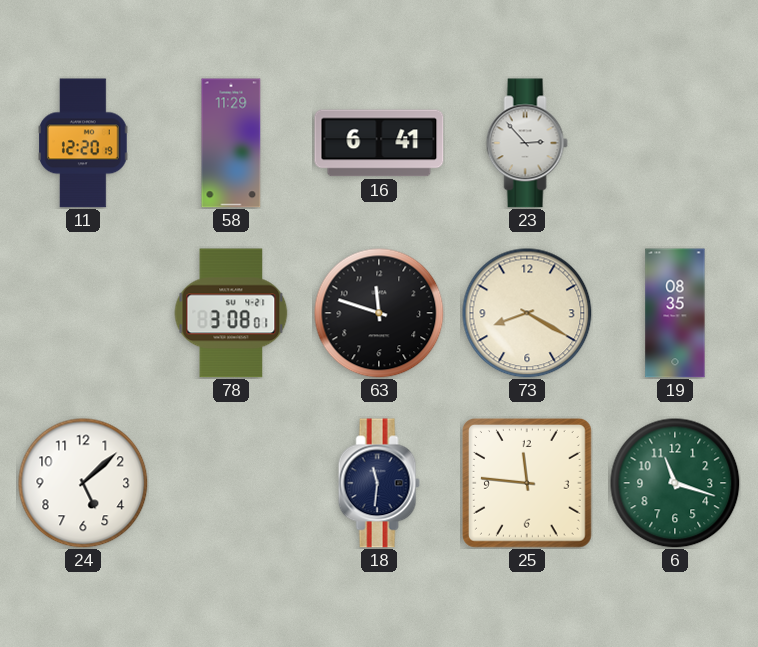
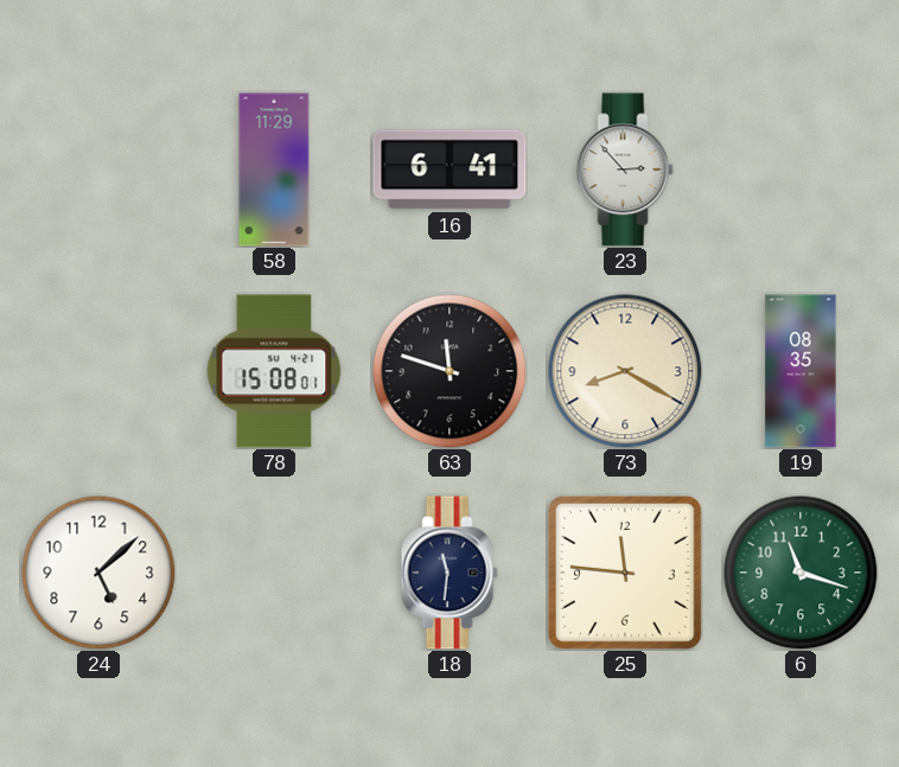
11: 12:20 -> none
78: 3:08 -> 15:08
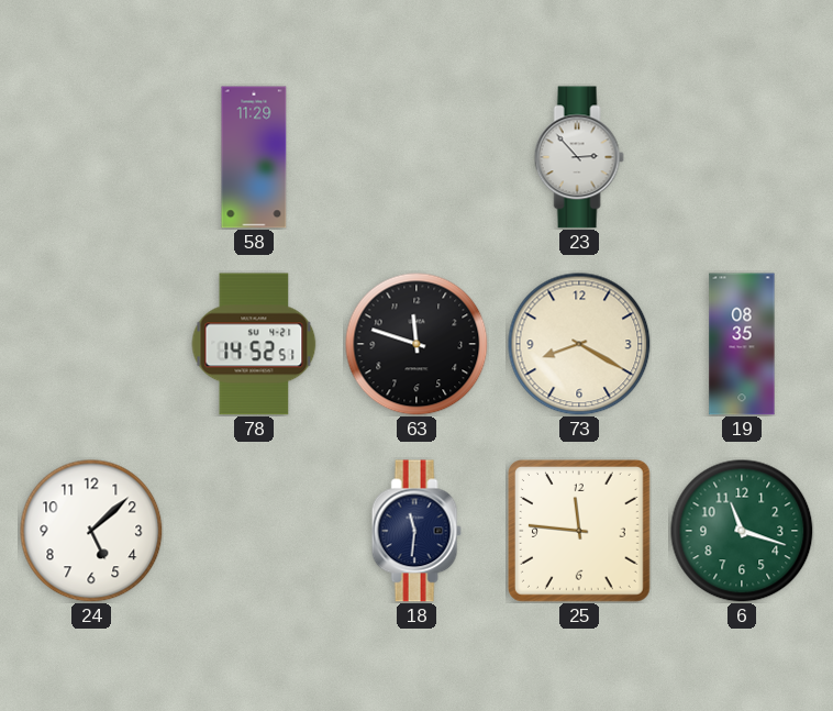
16: 6:41 -> none
78: 15:08 -> 14:52
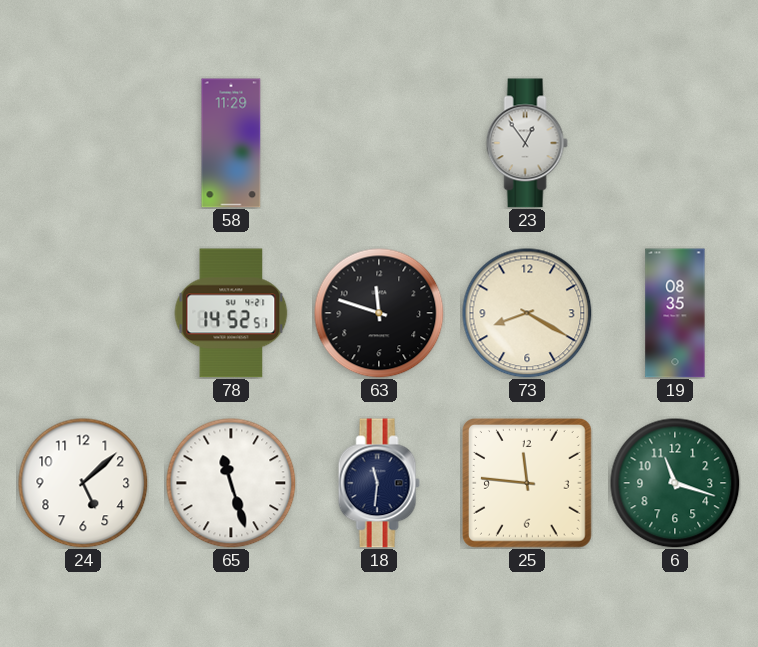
23: 2:53 -> 12:54
65: none -> 11:27
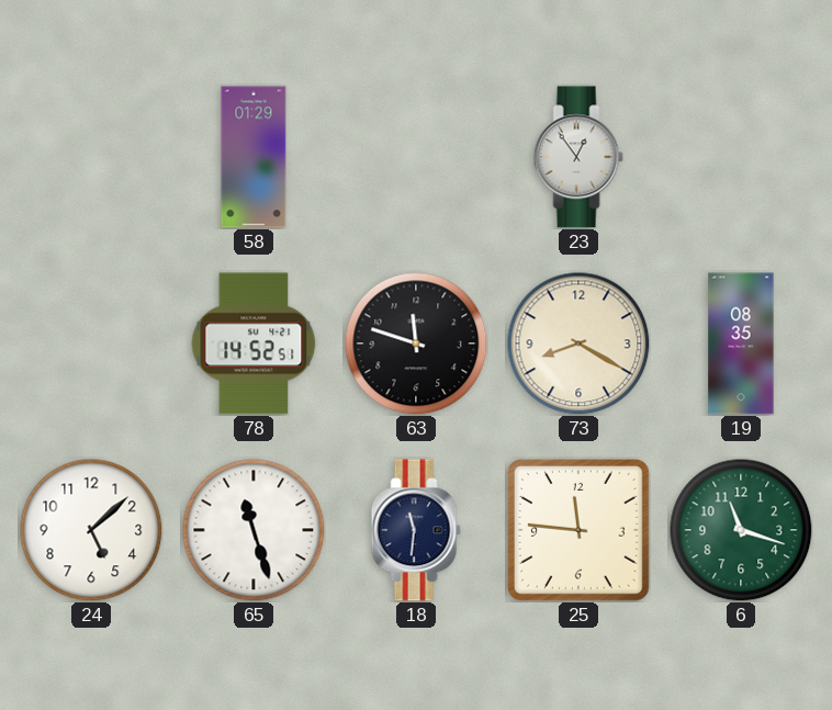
58: 11:29 -> 01:29
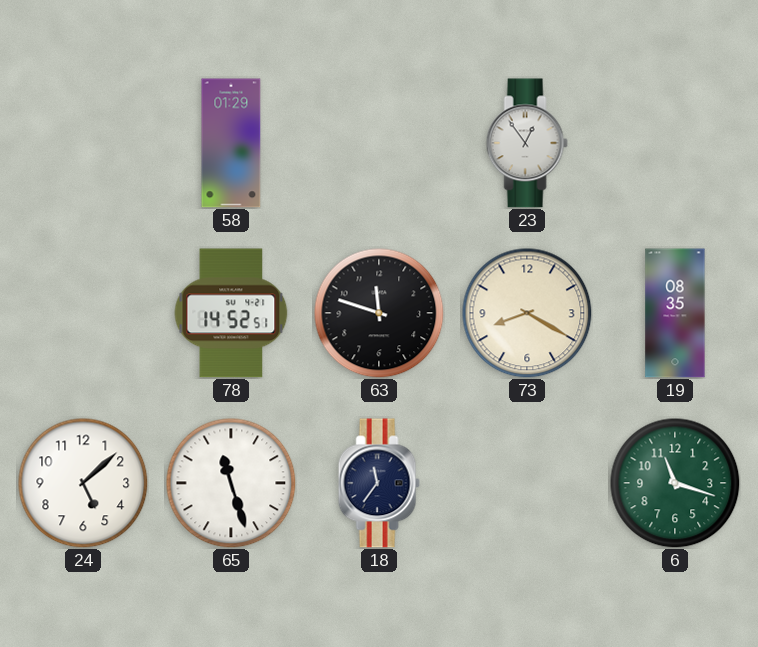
18: 11:31 -> 11:36
25: 11:46 -> none
